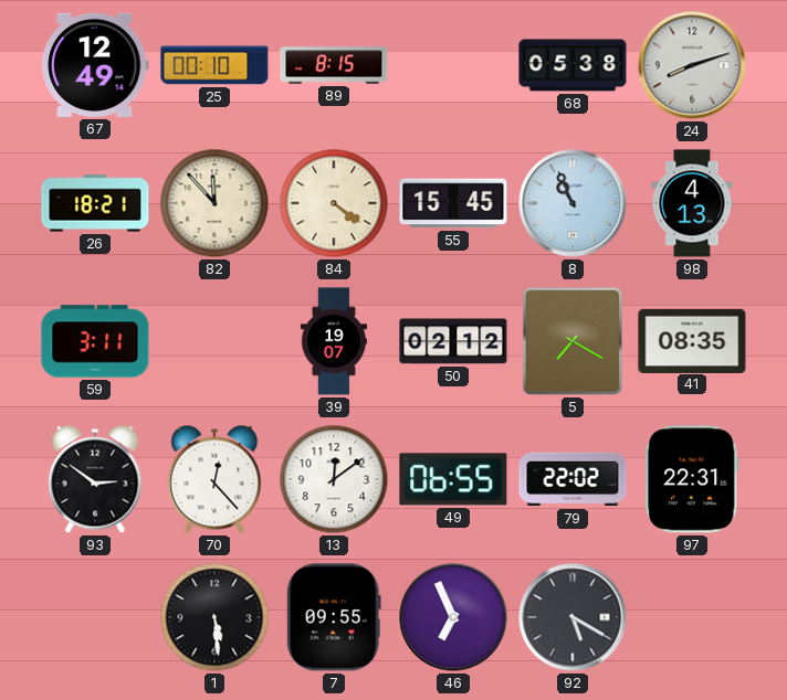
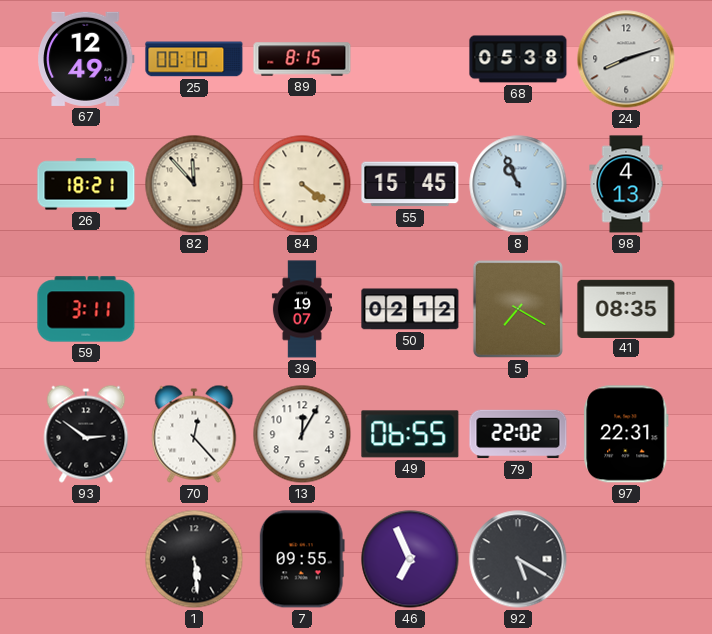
13: 12:09 -> 12:05
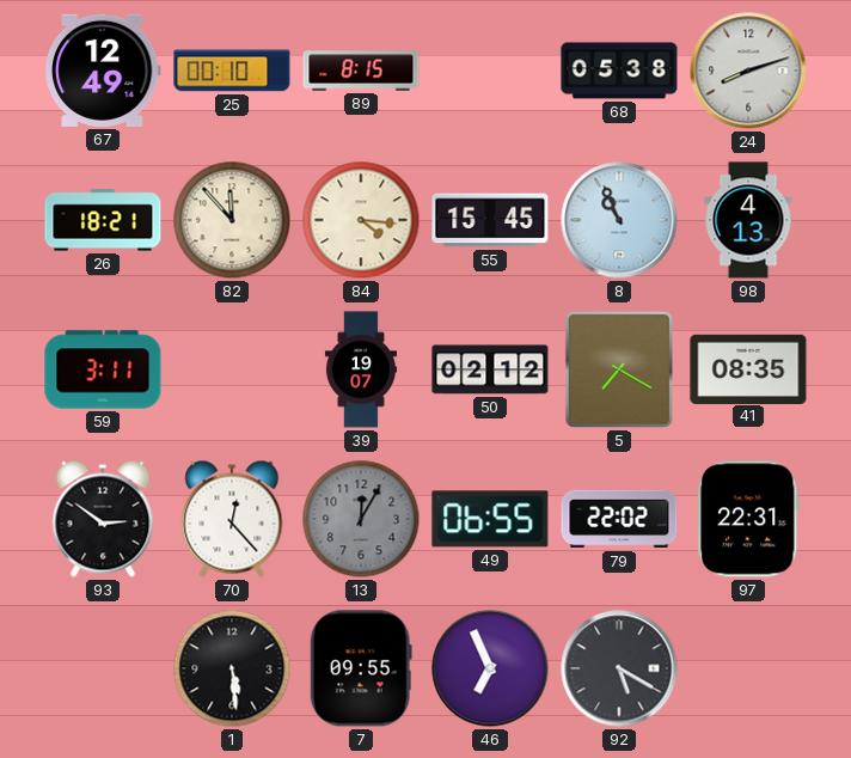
84: 4:21 -> 4:16
13 dial: white -> grey
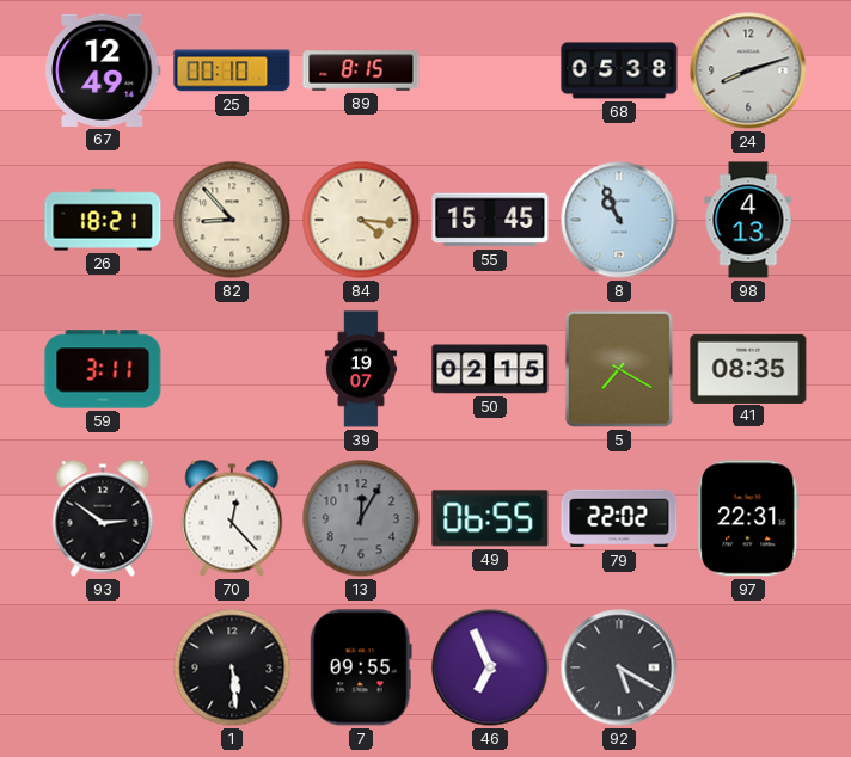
82: 11:53 -> 8:53
50: 02:12 -> 02:15
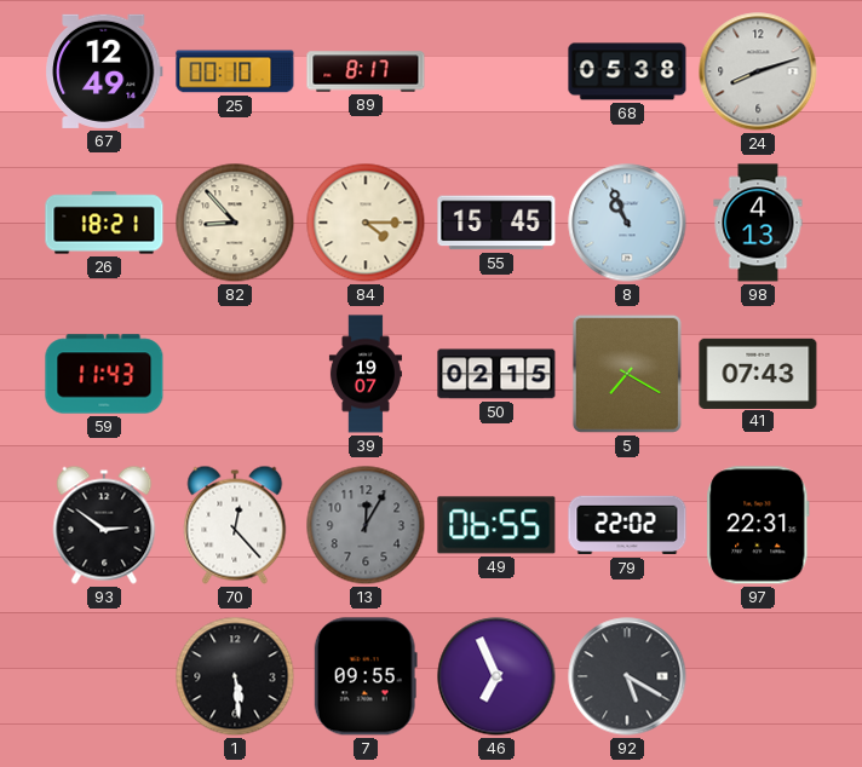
89: 8:15 -> 8:17
84: 4:16 -> 4:15
59: 3:11 -> 11:43
41: 08:35 -> 07:43
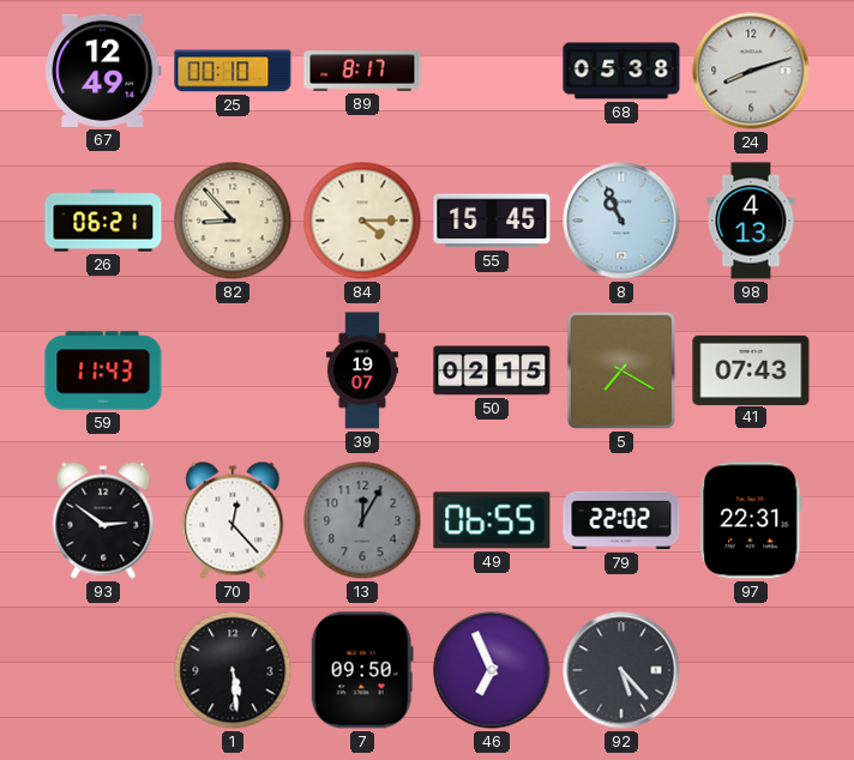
26: 18:21 -> 06:21
7: 09:55 -> 09:50
92: 5:20 -> 5:23
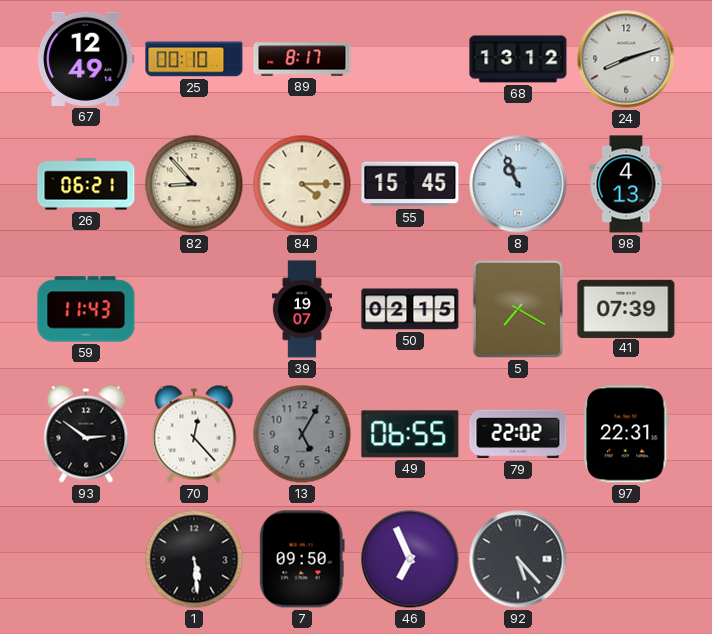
68: 05:38 -> 13:12
41: 07:43 -> 07:39
13: 12:05 -> 5:05
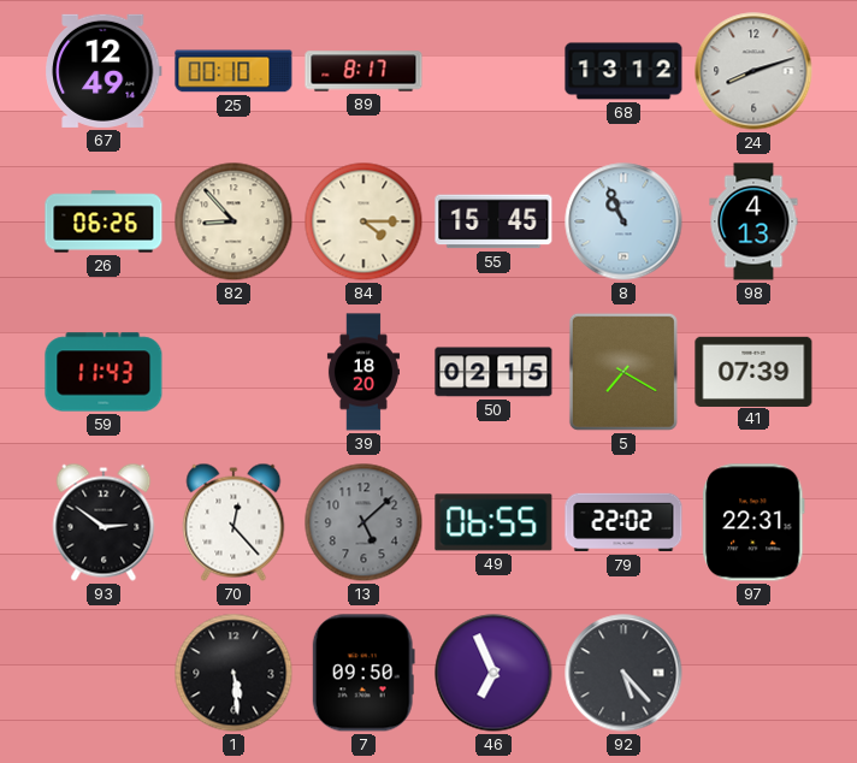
26: 06:21 -> 06:26
39: 19:07 -> 18:20
13: 5:05 -> 5:08
